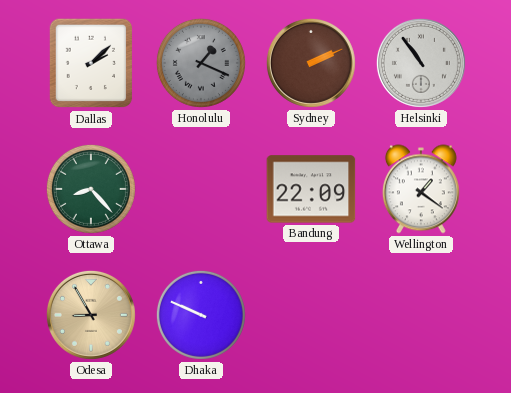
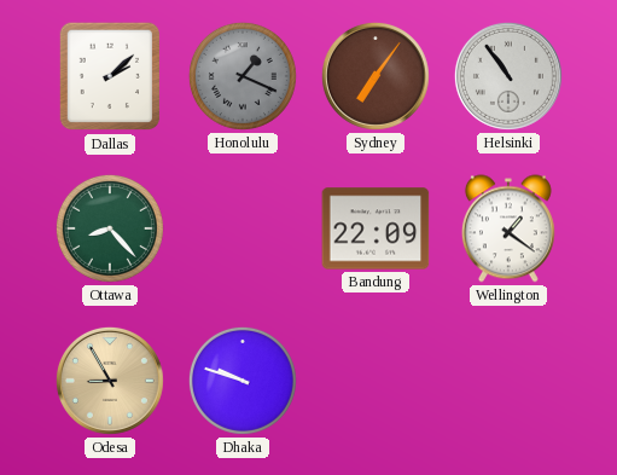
Sydney: 2:11 -> 7:06
Dhaka: 9:49 -> 9:48
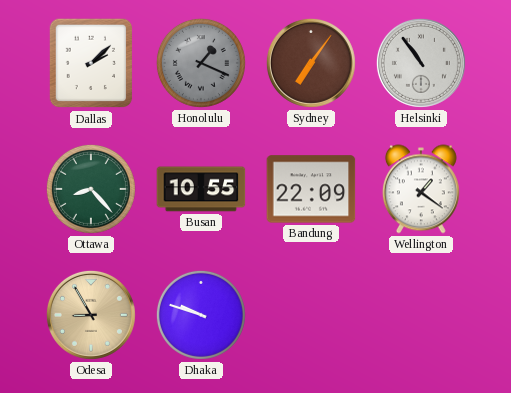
Busan: none -> 10:55
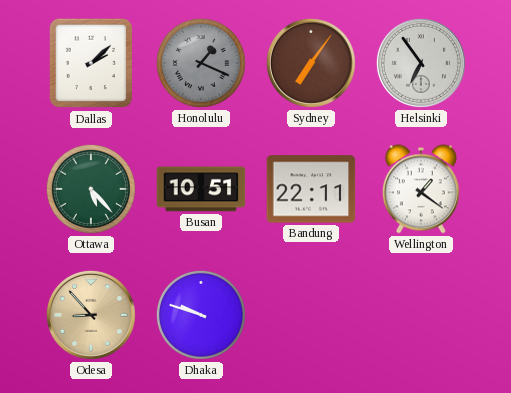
Helsinki: 10:54 -> 6:54
Ottawa: 8:23 -> 5:23
Busan: 10:55 -> 10:51
Bandung: 22:09 -> 22:11
Odesa: 8:55 -> 8:53
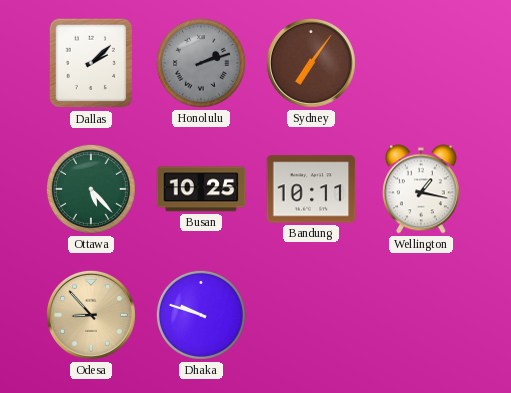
Honolulu: 1:19 -> 2:12
Helsinki: 6:54 -> none
Busan: 10:51 -> 10:25
Bandung: 22:11 -> 10:11
Wellington: 1:21 -> 1:17
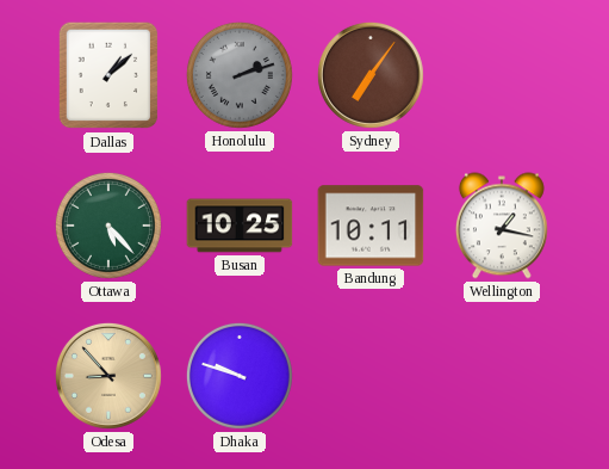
Dallas: 2:08 -> 1:08
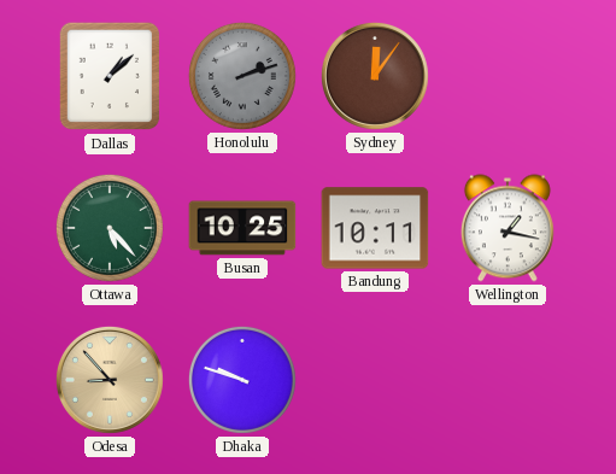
Sydney: 7:06 -> 12:06
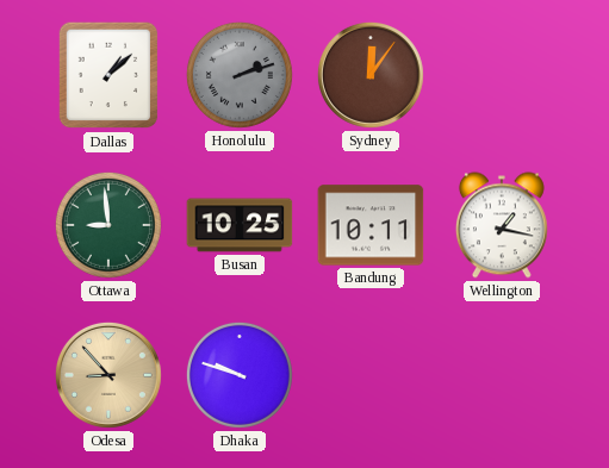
Ottawa: 5:23 -> 8:59
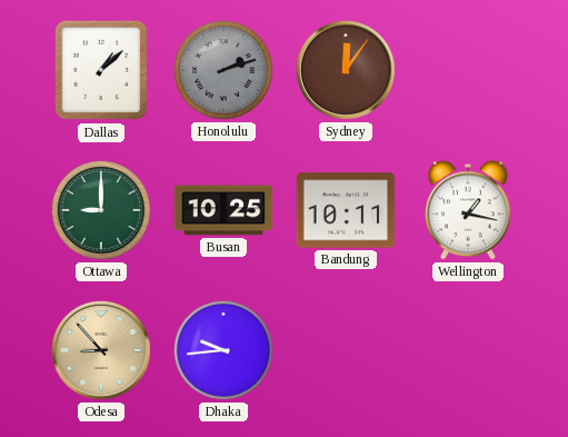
Ottawa: 8:59 -> 9:00
Dhaka: 9:48 -> 9:44
